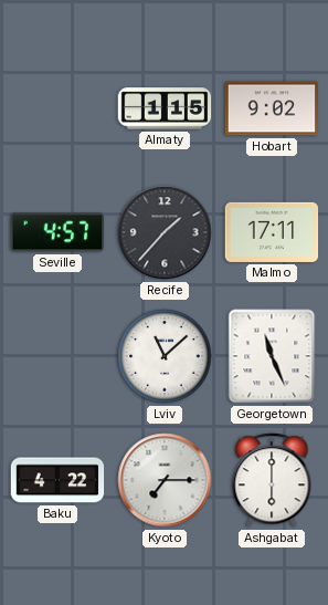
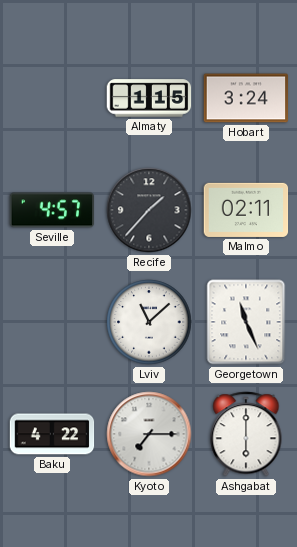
Hobart: 9:02 -> 3:24
Malmo: 17:11 -> 02:11
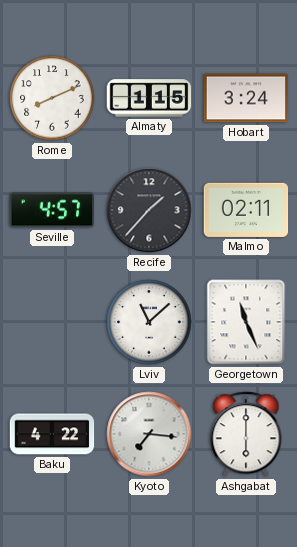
Rome: none -> 8:11
Kyoto: 7:15 -> 7:16
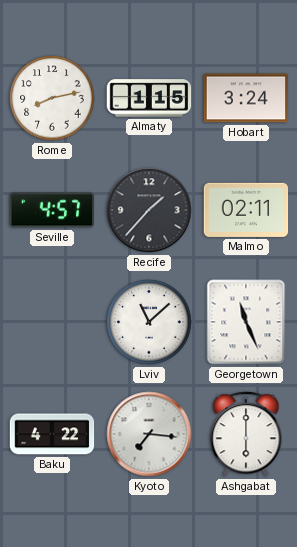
Rome: 8:11 -> 8:13
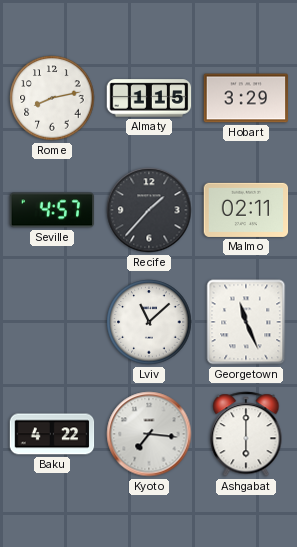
Hobart: 3:24 -> 3:29
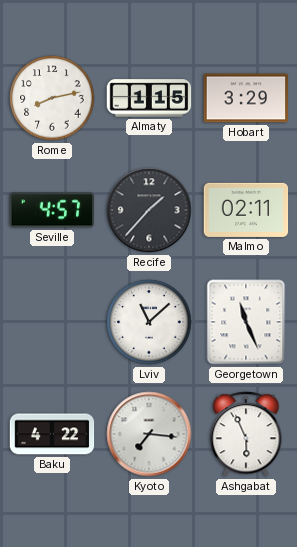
Ashgabat: 6:00 -> 5:56
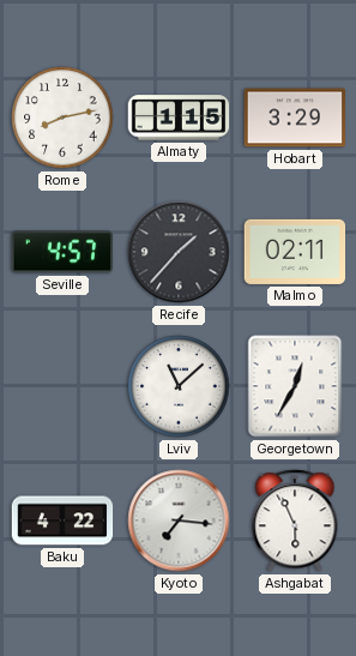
Georgetown: 11:26 -> 12:35
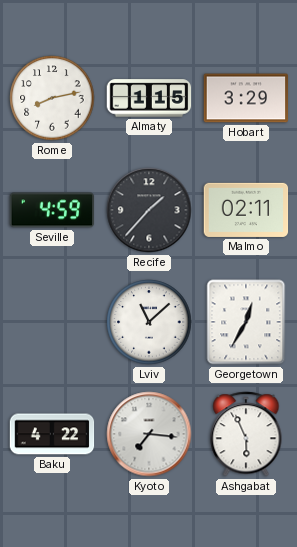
Seville: 4:57 -> 4:59
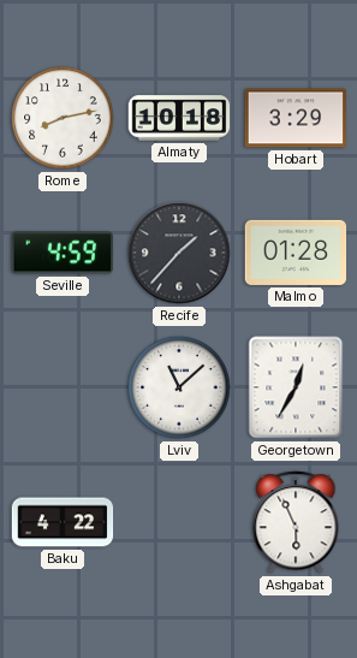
Almaty: 1:15 -> 10:18
Malmo: 02:11 -> 01:28
Kyoto: 7:16 -> none
